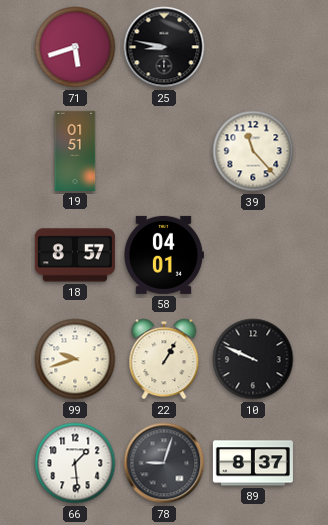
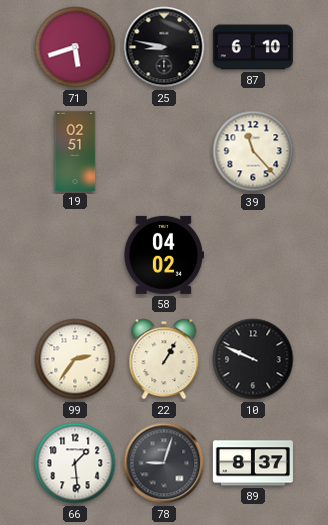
87: none -> 6:10
19: 01:51 -> 02:51
18: 8:57 -> none
58: 04:01 -> 04:02
99: 9:42 -> 2:36
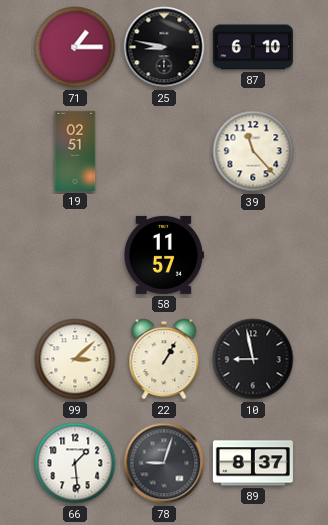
71: 5:42 -> 1:15
58: 04:02 -> 11:57
99: 2:36 -> 3:08
10: 9:49 -> 8:58
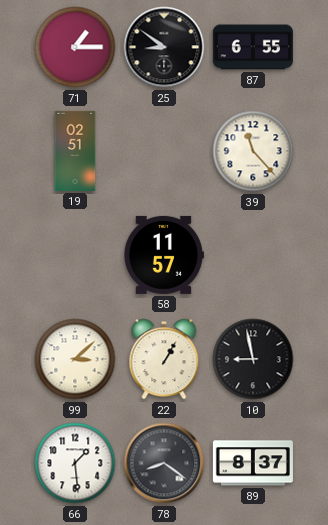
25: 8:47 -> 8:51
87: 6:10 -> 6:55
78: 9:03 -> 8:21
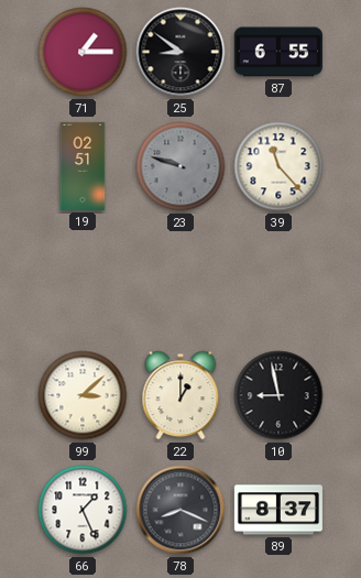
23: none -> 9:48
58: 11:57 -> none
22: 1:05 -> 1:00
66: 1:29 -> 1:26
78: 8:21 -> 8:19
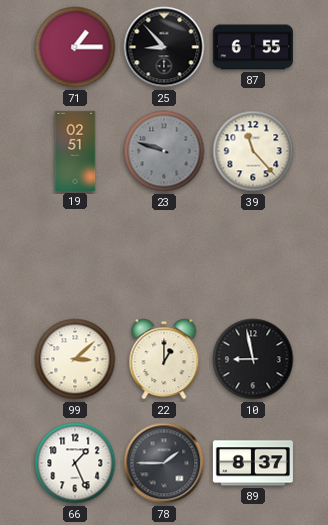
25: 8:51 -> 8:53
78: 8:19 -> 1:45
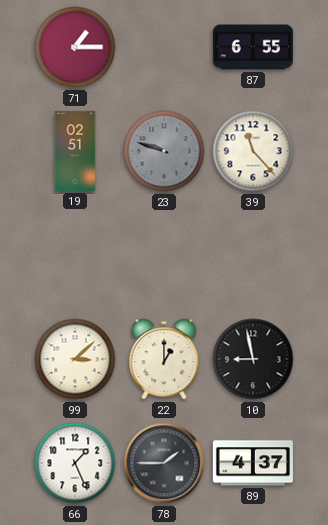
25: 8:53 -> none
89: 8:37 -> 4:37
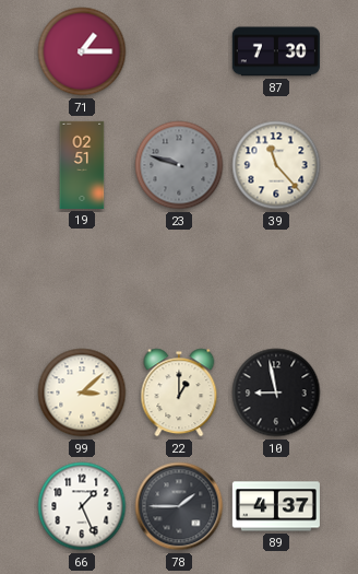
87: 6:55 -> 7:30
